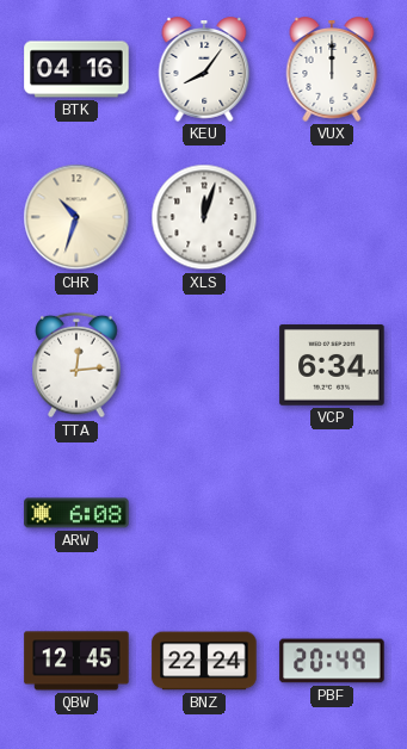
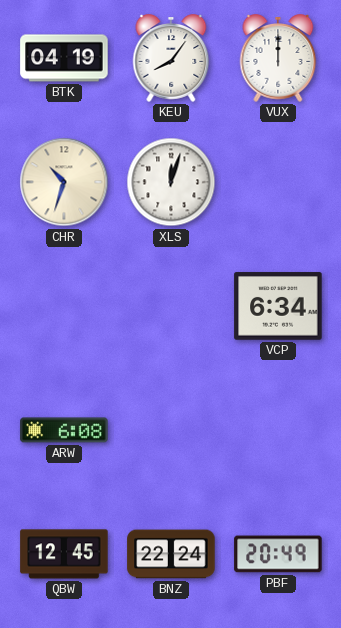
BTK: 04:16 -> 04:19
TTA: 12:14 -> none
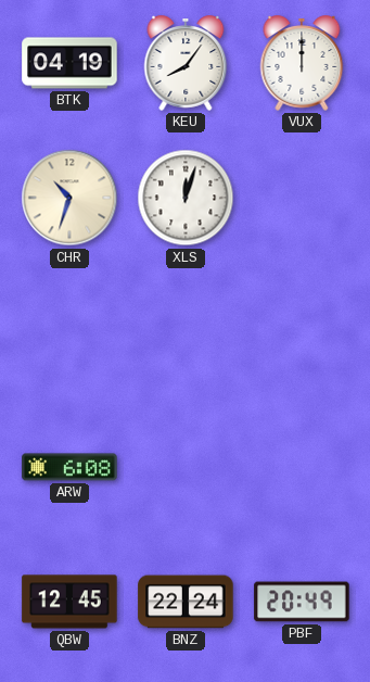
VCP: 6:34 -> none
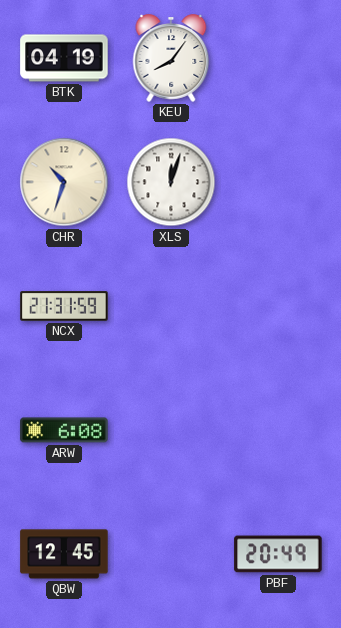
VUX: 12:00 -> none
NCX: none -> 21:31
BNZ: 22:24 -> none
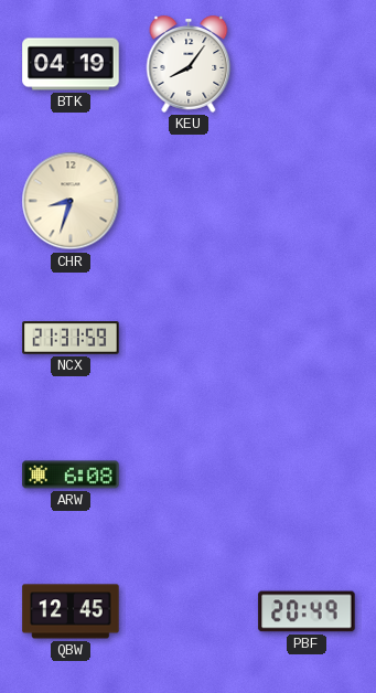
CHR: 10:33 -> 8:33
XLS: 12:03 -> none
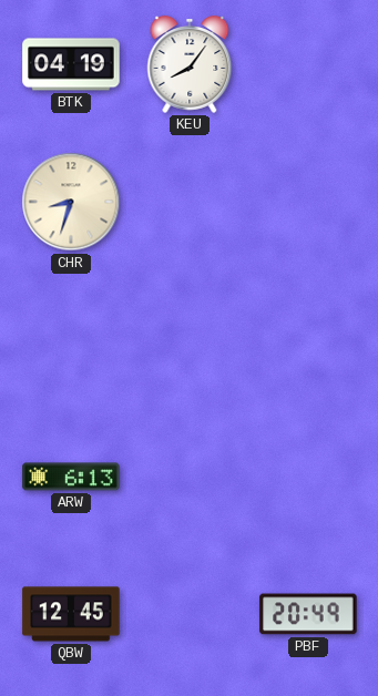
NCX: 21:31 -> none
ARW: 6:08 -> 6:13
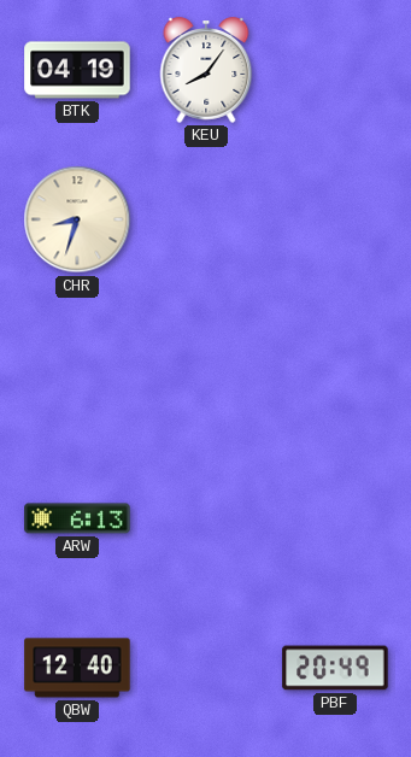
QBW: 12:45 -> 12:40
